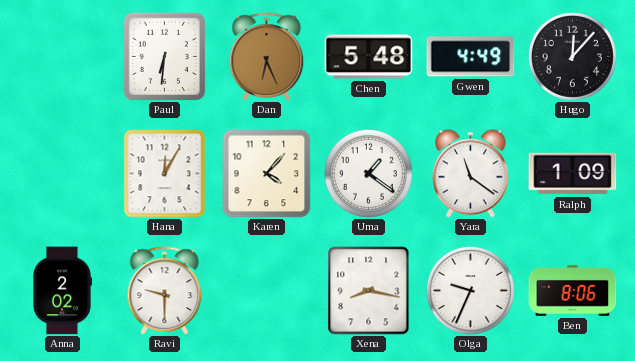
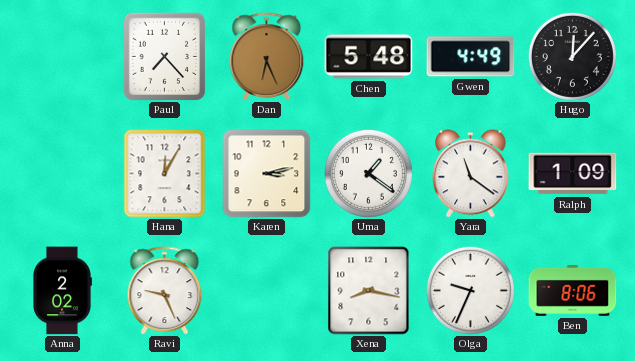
Paul: 6:31 -> 7:23
Karen: 4:07 -> 3:13
Ravi: 9:30 -> 9:26
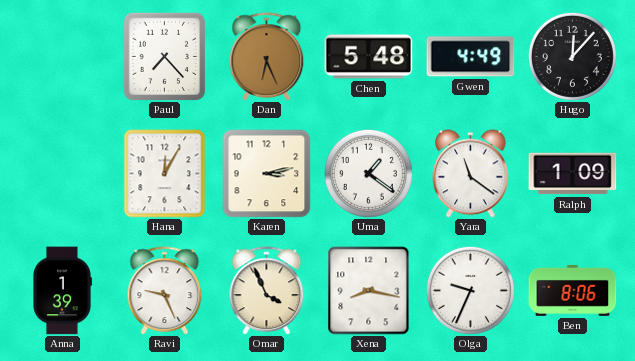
Anna: 2:02 -> 1:39
Omar: none -> 3:56
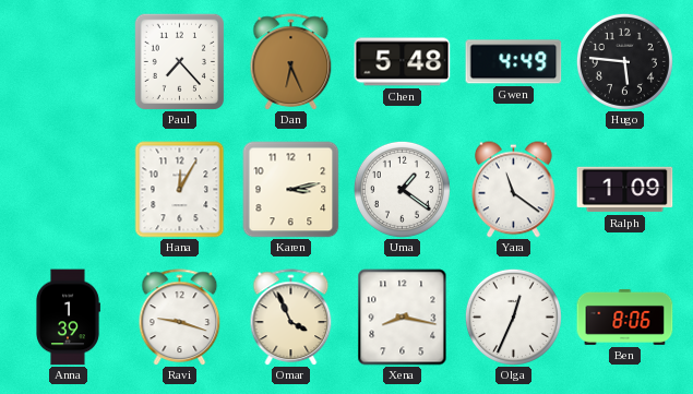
Hugo: 12:07 -> 5:46
Ravi: 9:26 -> 9:18
Olga: 9:34 -> 12:34
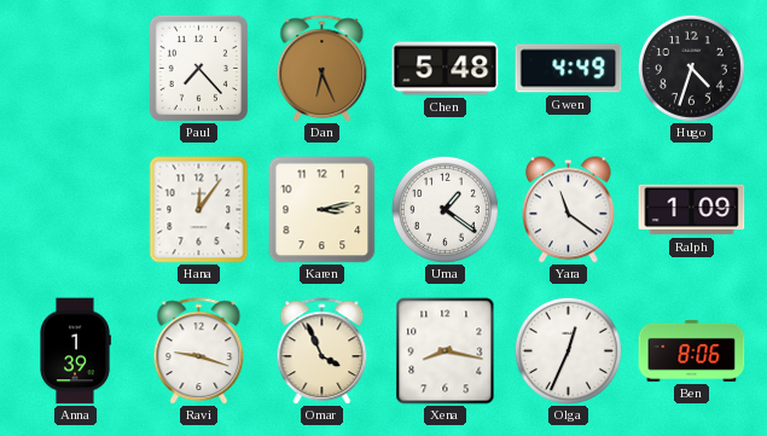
Hugo: 5:46 -> 4:33
Hana: 12:05 -> 12:06
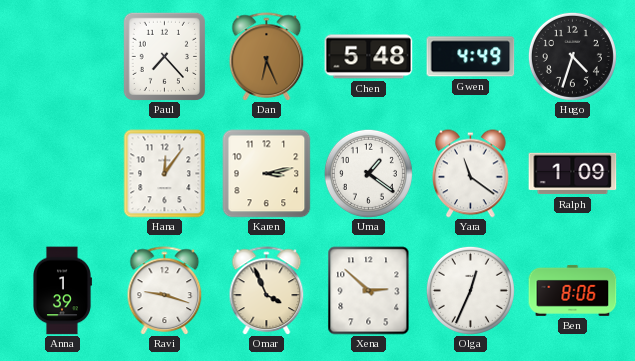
Xena: 8:17 -> 2:52
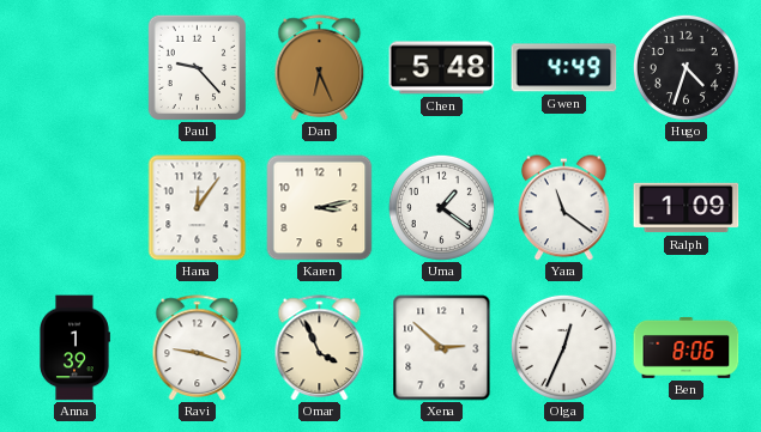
Paul: 7:23 -> 9:23
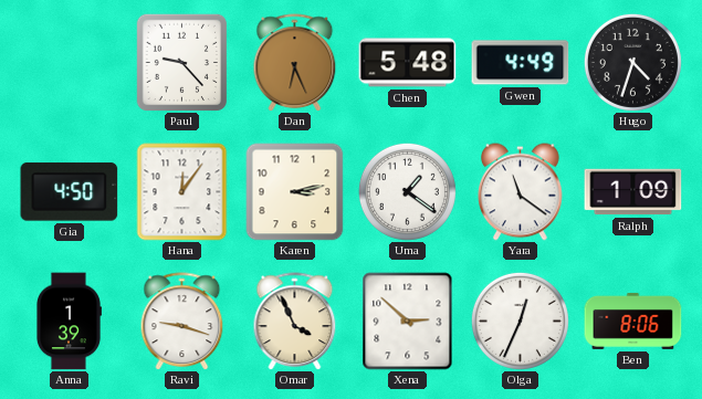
Gia: none -> 4:50
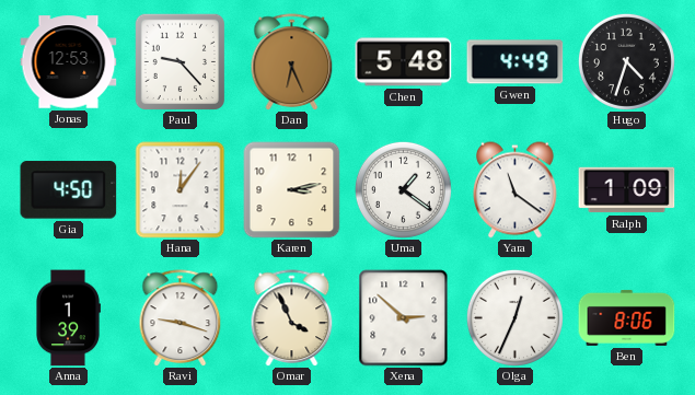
Jonas: none -> 12:53
